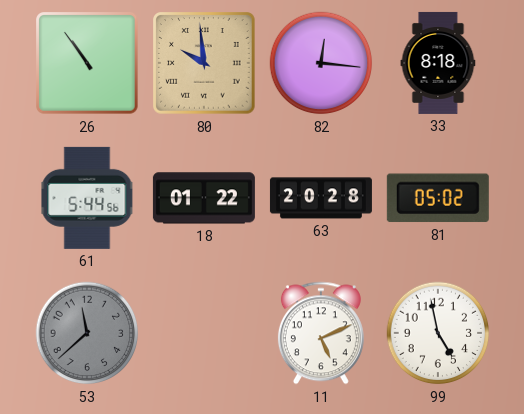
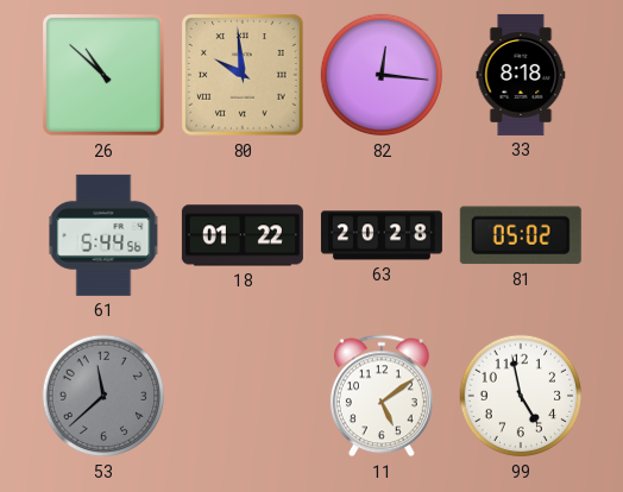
26: 10:54 -> 10:52
11: 5:11 -> 5:09
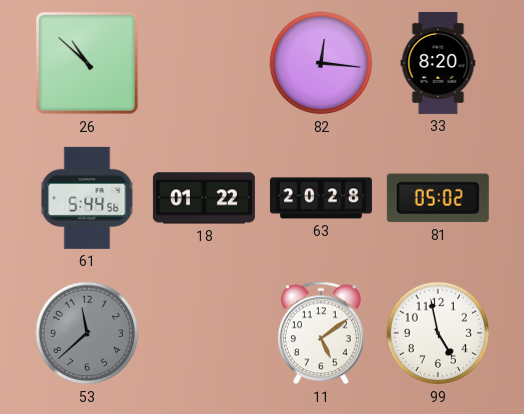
80: 9:59 -> none
33: 8:18 -> 8:20
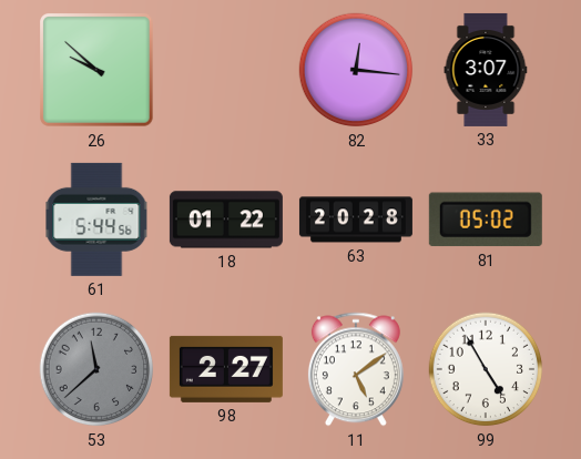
26: 10:52 -> 9:52
33: 8:20 -> 3:07
98: none -> 2:27
99: 4:58 -> 4:55
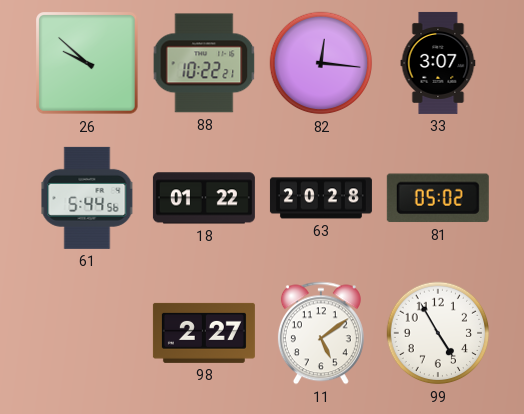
88: none -> 10:22
53: 11:38 -> none
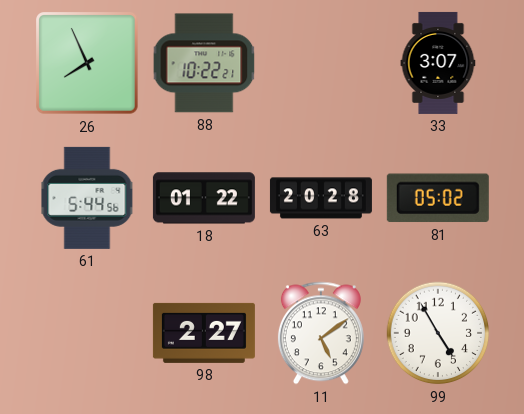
26: 9:52 -> 7:56
82: 12:16 -> none
